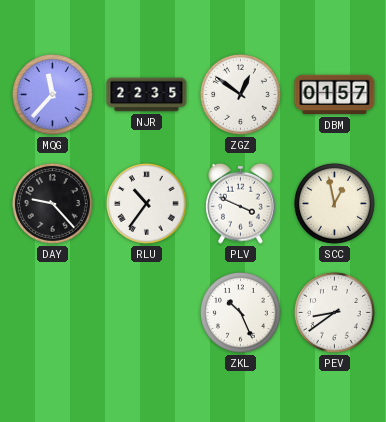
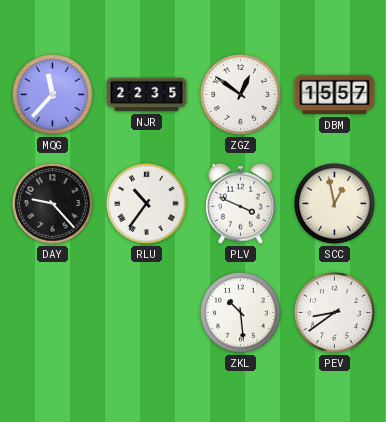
DBM: 01:57 -> 15:57
ZKL: 10:26 -> 10:29
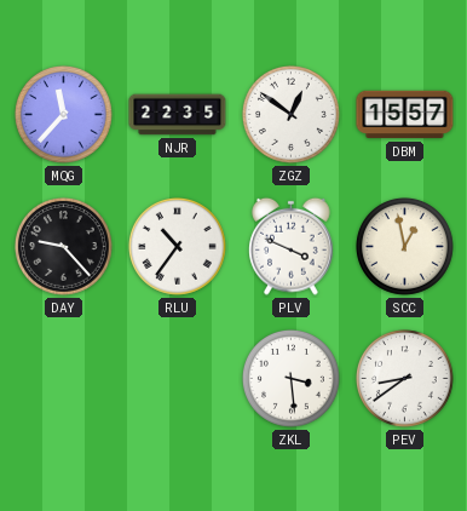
ZKL: 10:29 -> 3:29
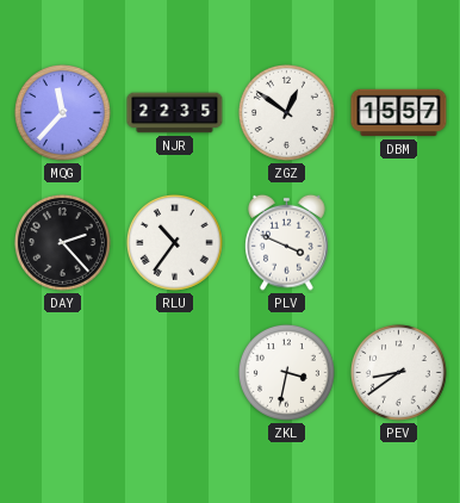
DAY: 9:23 -> 2:23
SCC: 12:58 -> none
ZKL: 3:29 -> 3:32
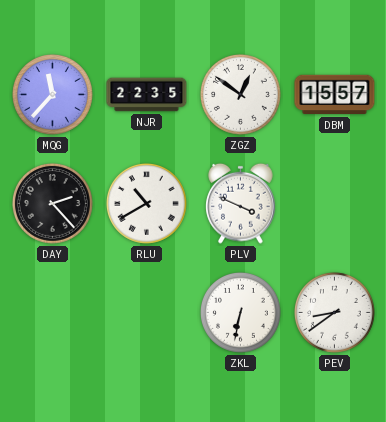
RLU: 10:36 -> 10:40
ZKL: 3:32 -> 6:32
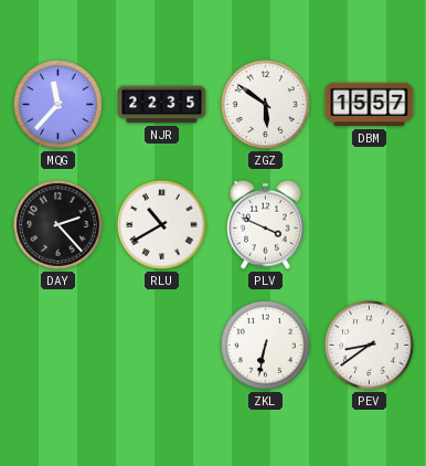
ZGZ: 12:51 -> 5:51
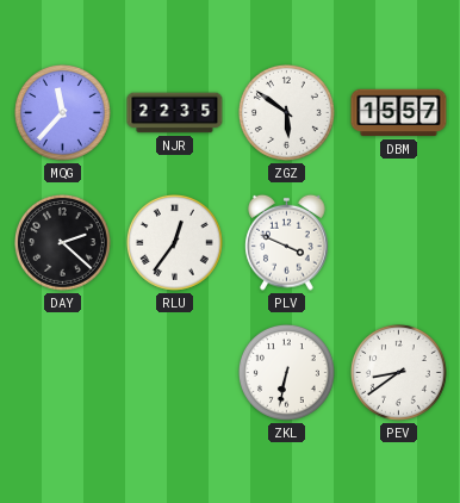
DAY: 2:23 -> 2:22
RLU: 10:40 -> 12:36
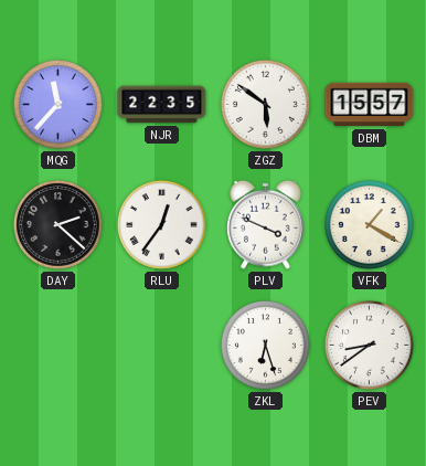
VFK: none -> 1:20
ZKL: 6:32 -> 6:27
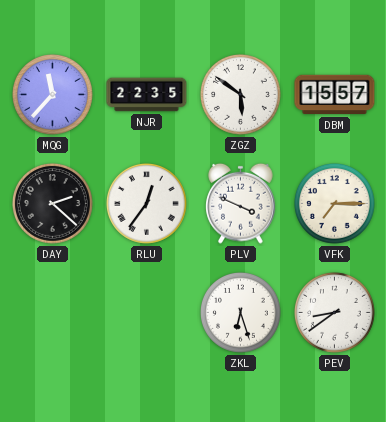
VFK: 1:20 -> 7:15
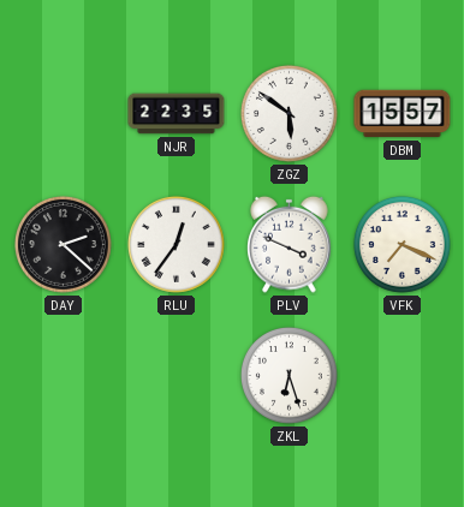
MQG: 11:37 -> none
VFK: 7:15 -> 7:19
PEV: 8:39 -> none
